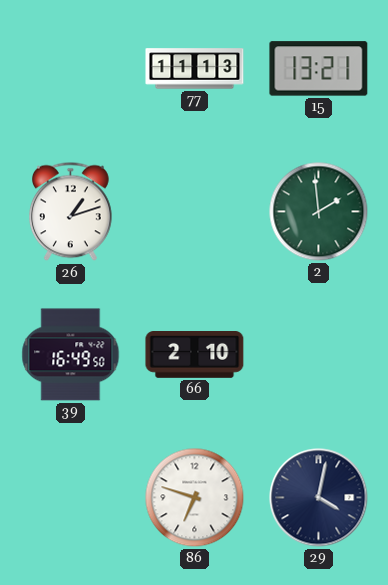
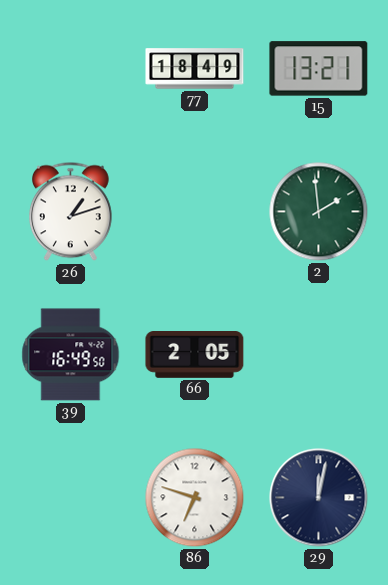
77: 11:13 -> 18:49
66: 2:10 -> 2:05
29: 4:02 -> 12:02
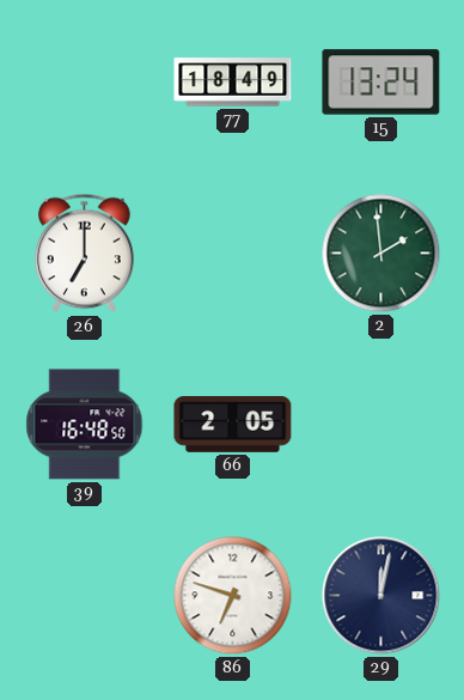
15: 13:21 -> 13:24
26: 1:12 -> 7:00
39: 16:49 -> 16:48
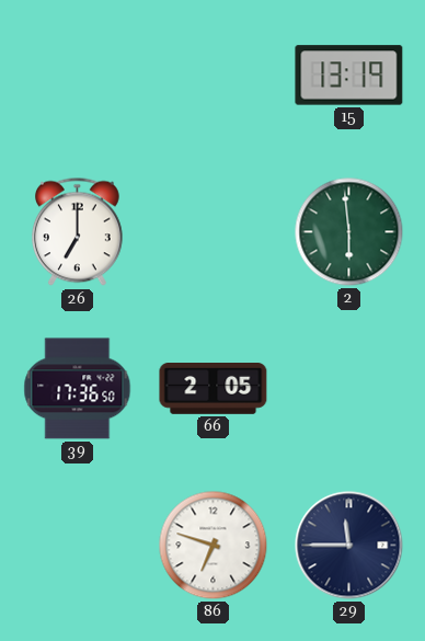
77: 18:49 -> none
15: 13:24 -> 13:19
2: 1:59 -> 5:59
39: 16:48 -> 17:36
29: 12:02 -> 11:45
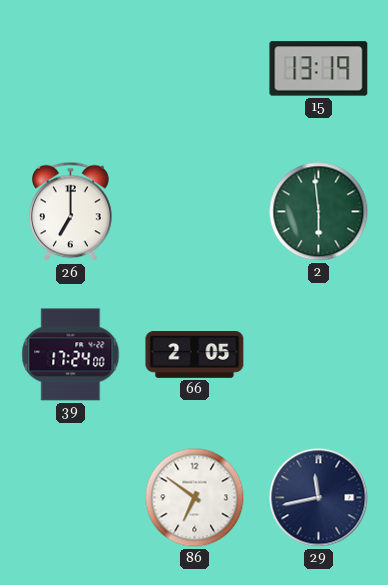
39: 17:36 -> 17:24
86: 6:48 -> 6:51
29: 11:45 -> 11:43
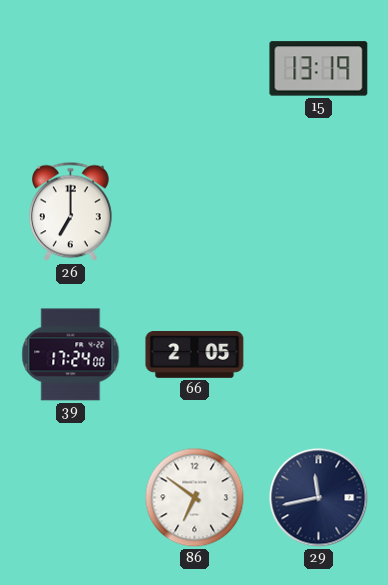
2: 5:59 -> none
